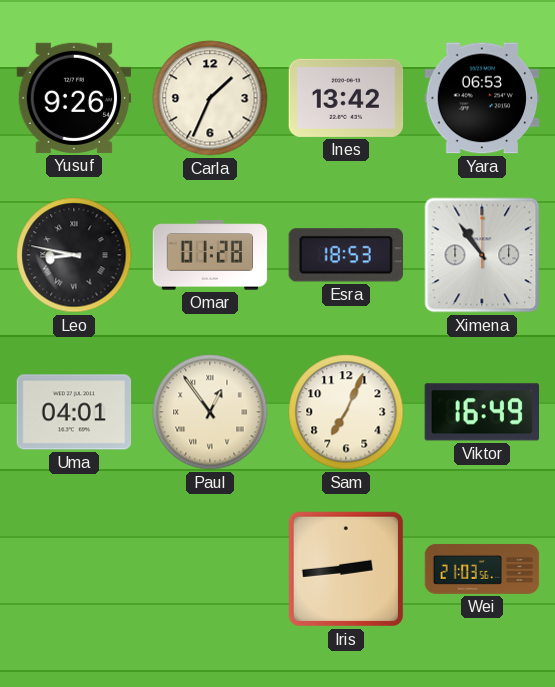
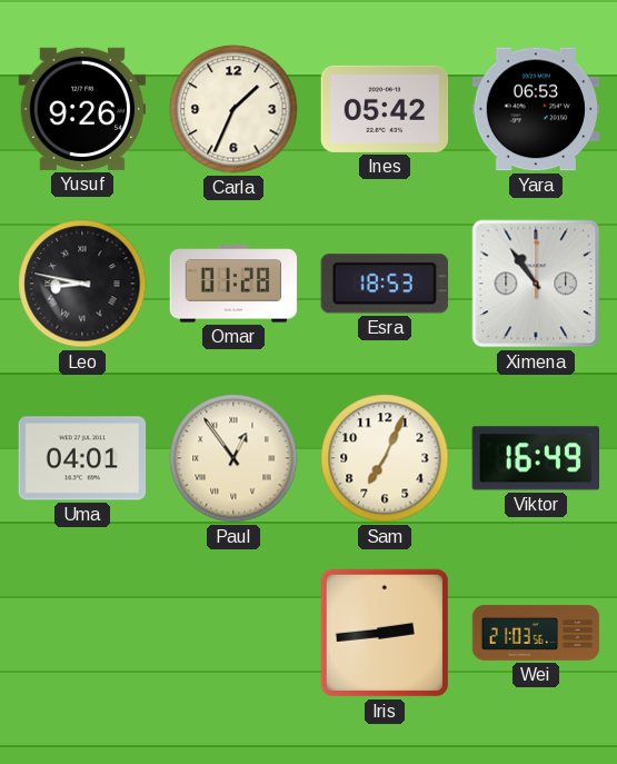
Ines: 13:42 -> 05:42
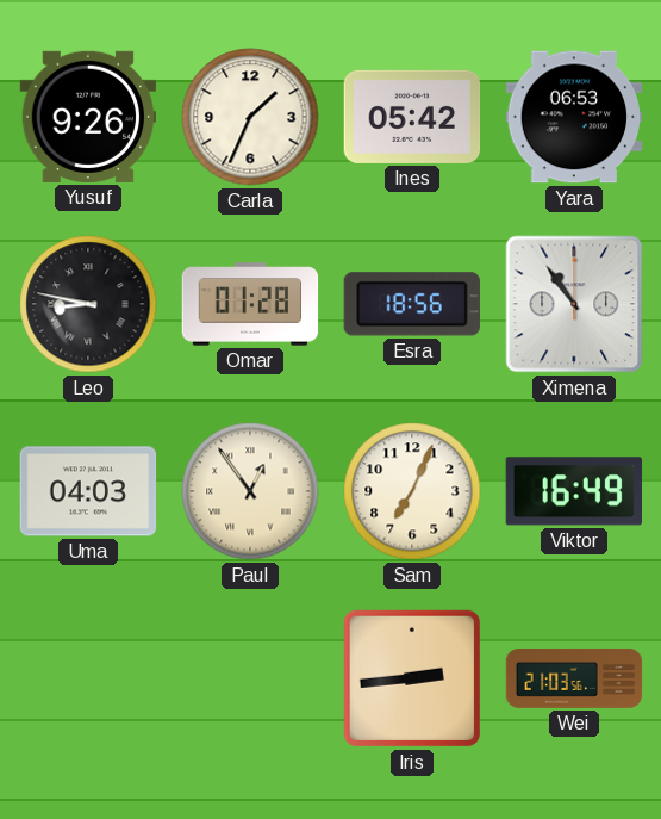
Esra: 18:53 -> 18:56
Uma: 04:01 -> 04:03
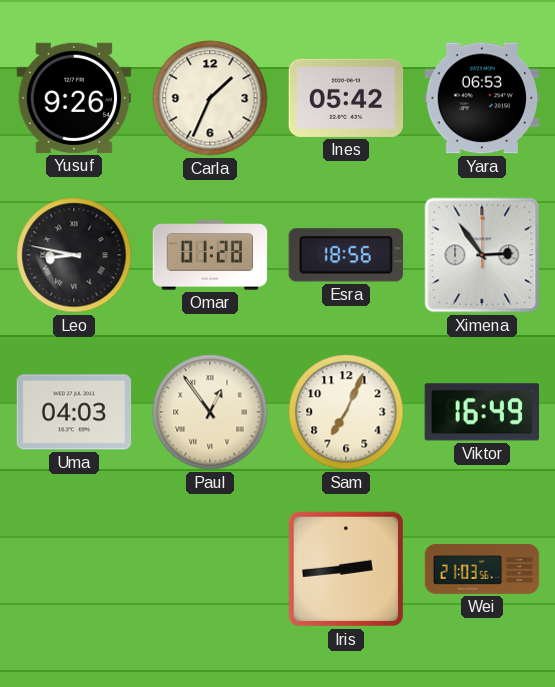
Ximena: 10:54 -> 2:54
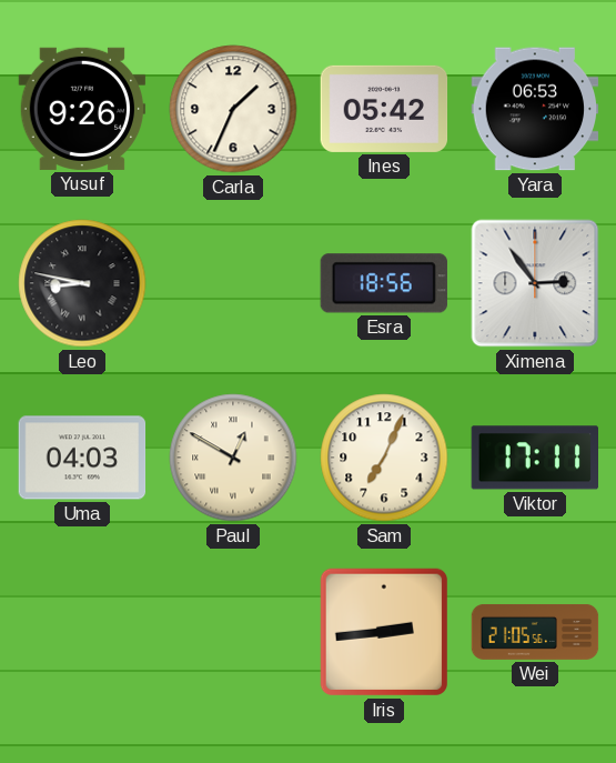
Omar: 01:28 -> none
Paul: 12:54 -> 12:50
Viktor: 16:49 -> 17:11
Wei: 21:03 -> 21:05
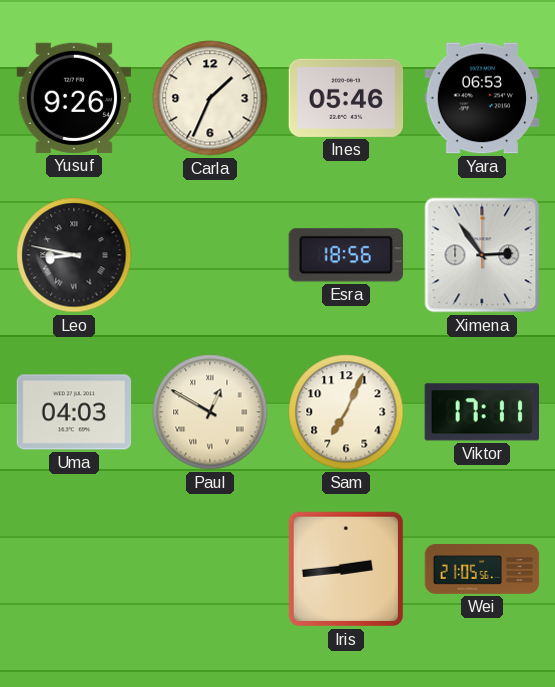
Ines: 05:42 -> 05:46
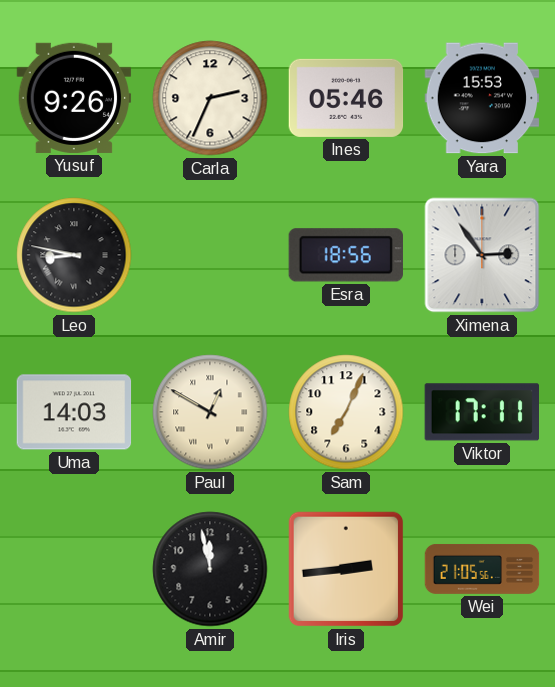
Carla: 1:34 -> 2:34
Yara: 06:53 -> 15:53
Uma: 04:03 -> 14:03
Amir: none -> 11:58
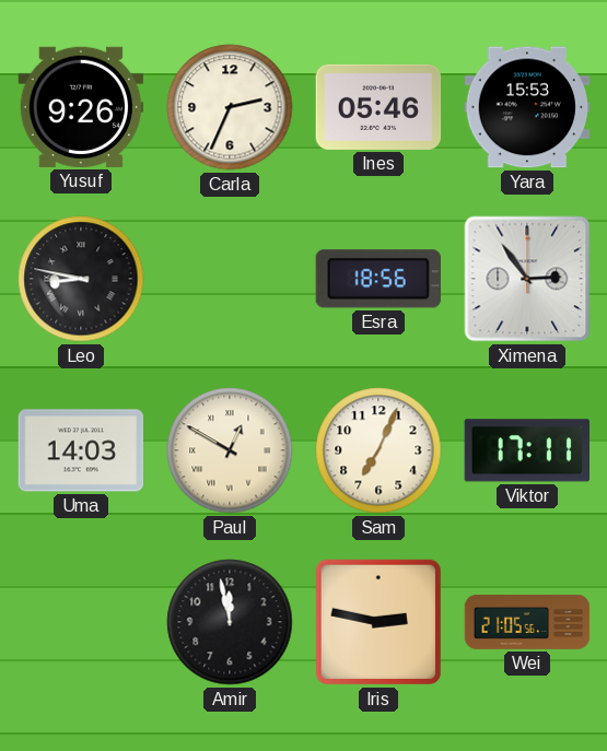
Iris: 2:44 -> 2:47
